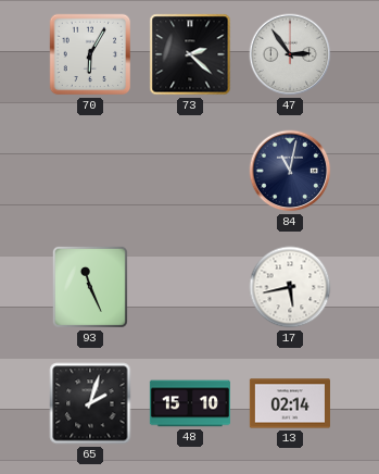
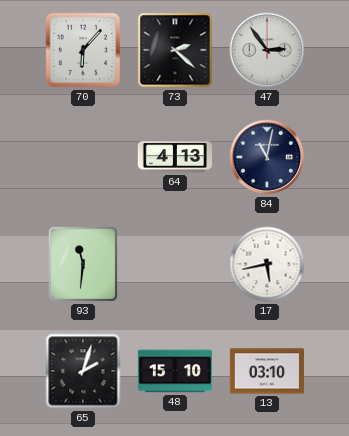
70: 6:05 -> 6:07
64: none -> 4:13
93: 11:26 -> 11:31
13: 02:14 -> 03:10
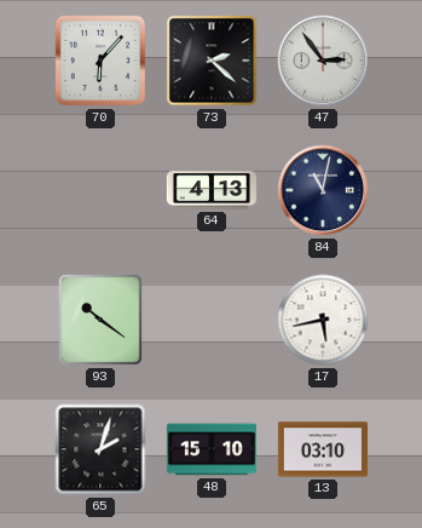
93: 11:31 -> 10:21
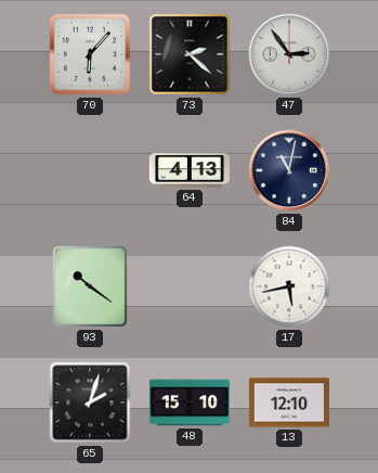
13: 03:10 -> 12:10
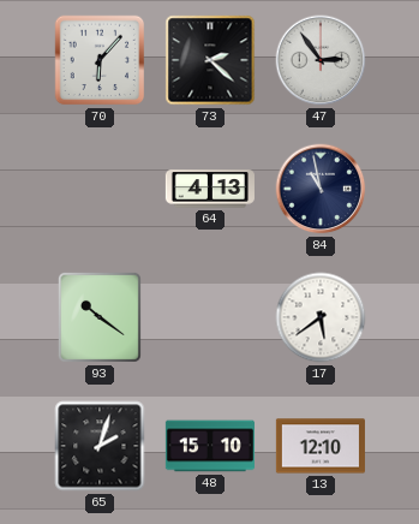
84: 11:02 -> 10:58
17: 5:43 -> 5:39
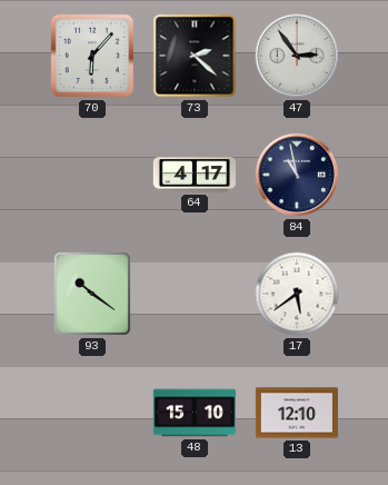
64: 4:13 -> 4:17
65: 2:03 -> none
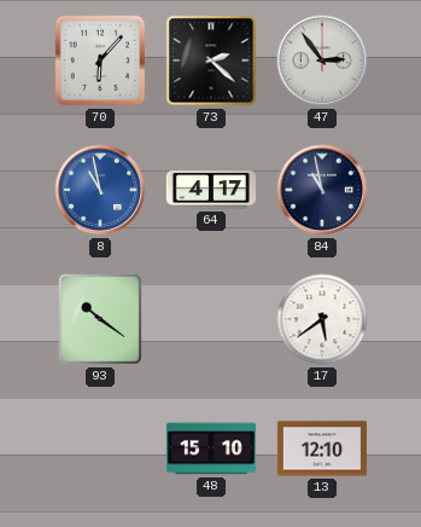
8: none -> 10:58
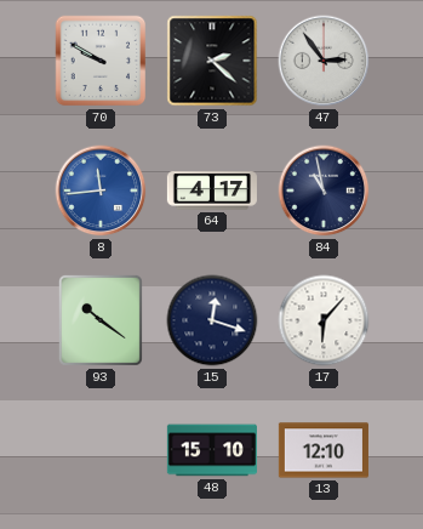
70: 6:07 -> 9:50
8: 10:58 -> 11:44
15: none -> 12:18
17: 5:39 -> 6:07
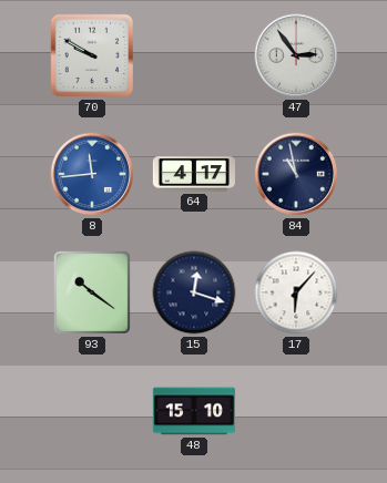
73: 2:22 -> none
13: 12:10 -> none
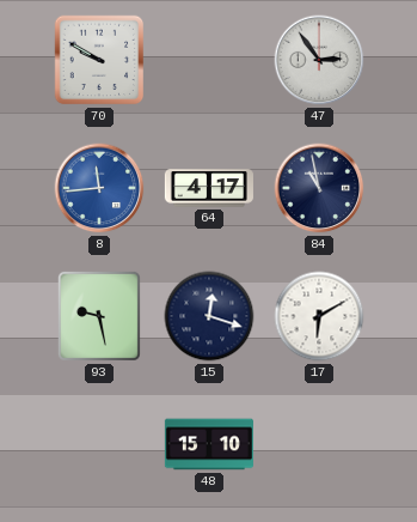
93: 10:21 -> 9:28
17: 6:07 -> 6:10
